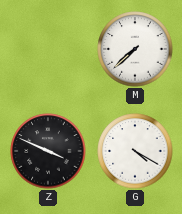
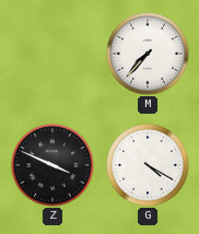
M: 7:38 -> 7:37
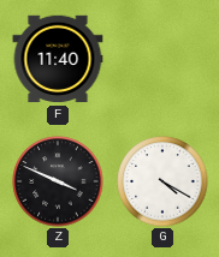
F: none -> 11:40
M: 7:37 -> none
